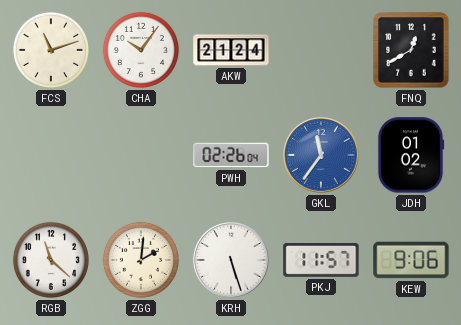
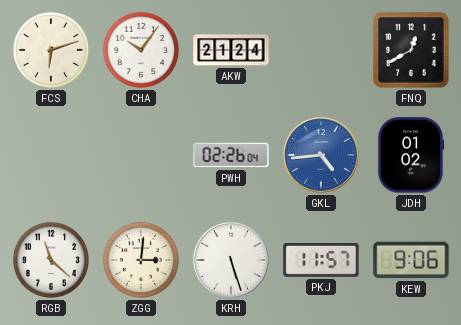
FCS: 11:12 -> 6:12
GKL: 11:36 -> 4:44
ZGG: 2:01 -> 3:01
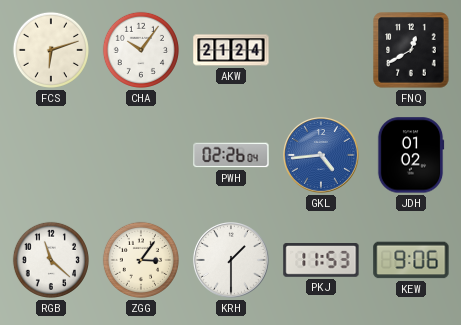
ZGG: 3:01 -> 3:06
KRH: 5:27 -> 1:30
PKJ: 11:57 -> 11:53
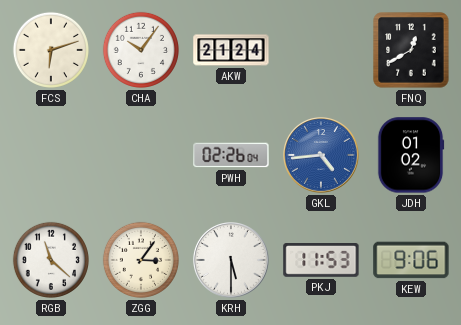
KRH: 1:30 -> 5:30
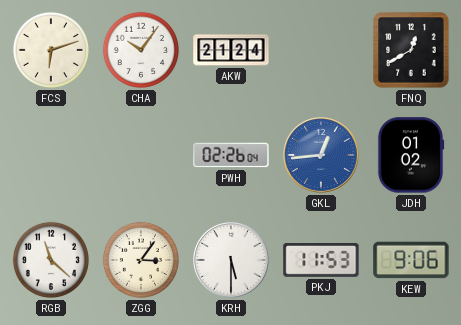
GKL: 4:44 -> 12:44
